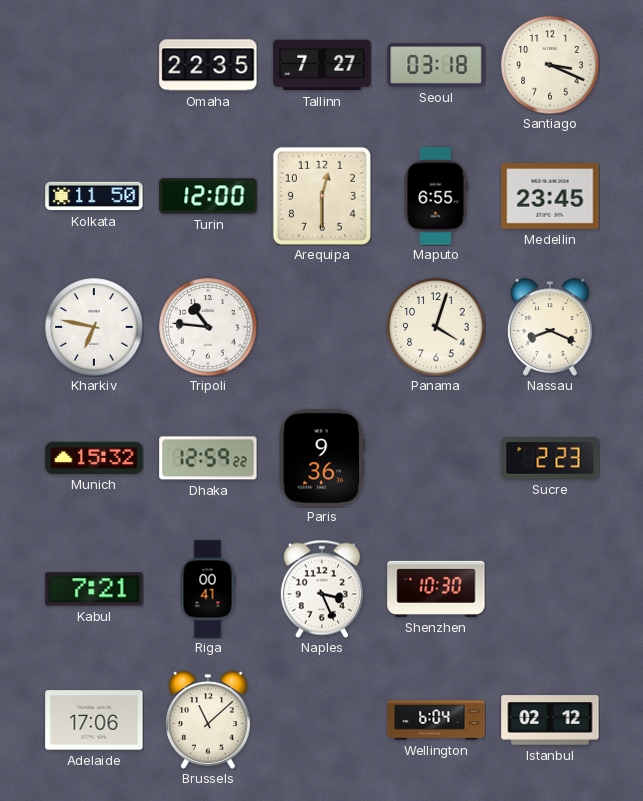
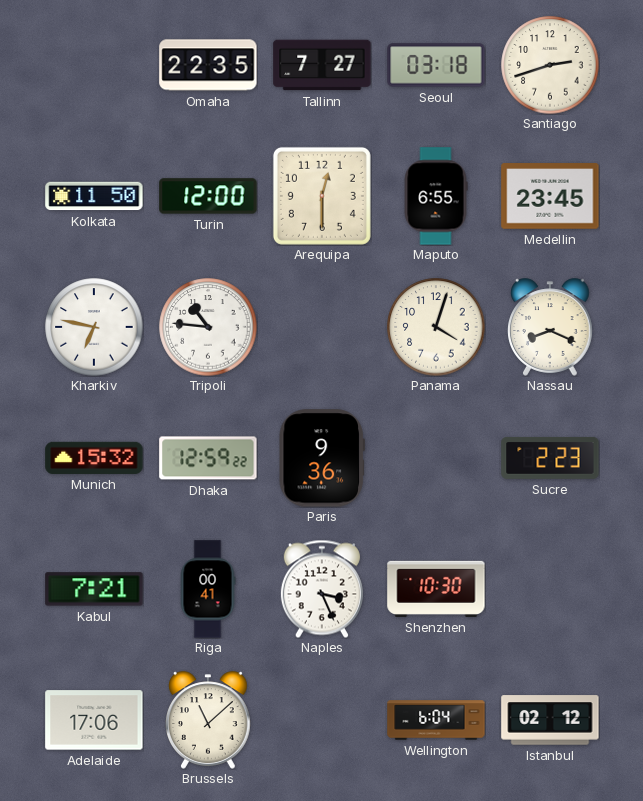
Santiago: 3:19 -> 2:42
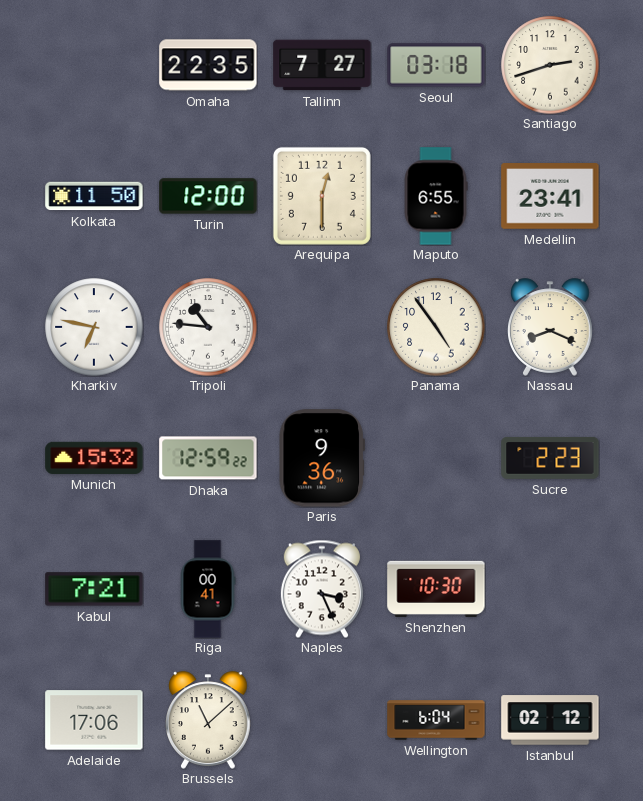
Medellin: 23:45 -> 23:41
Panama: 4:03 -> 4:54
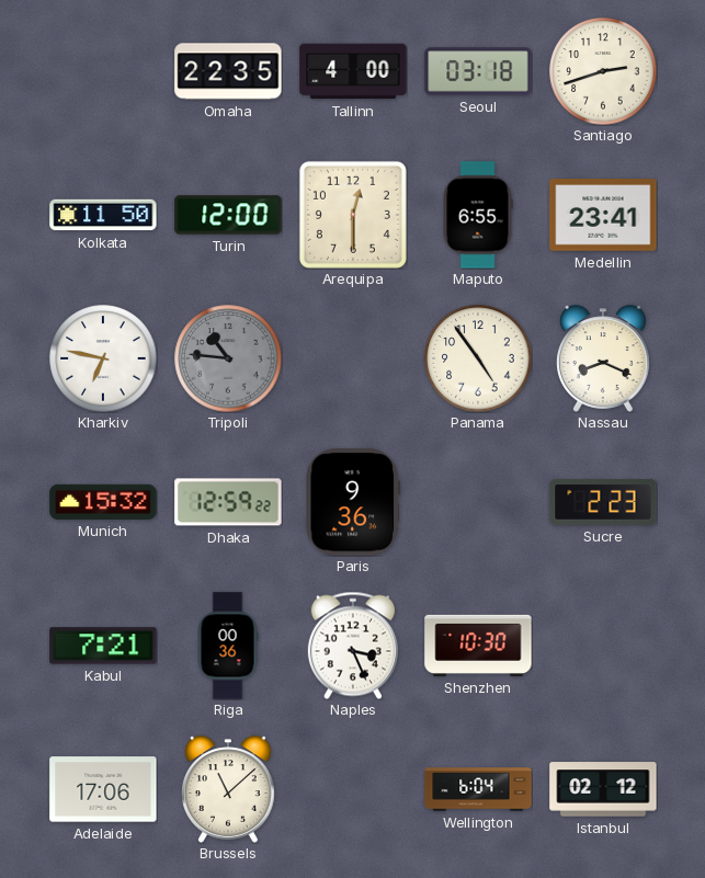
Tallinn: 7:27 -> 4:00
Tripoli dial: white -> grey
Riga: 00:41 -> 00:36
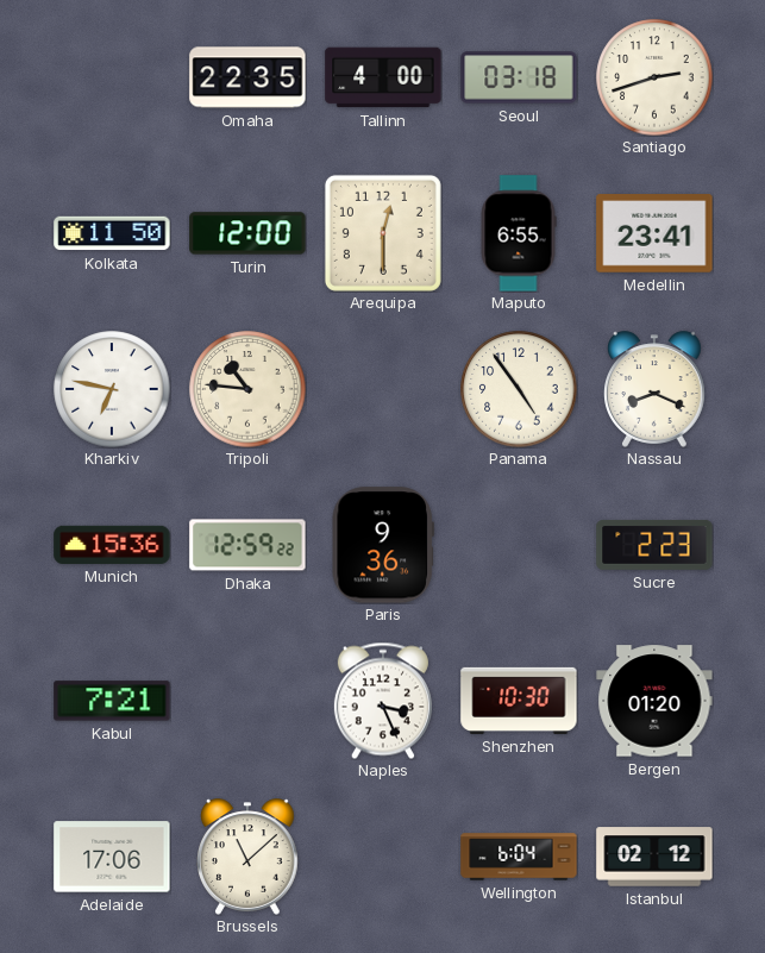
Tripoli dial: grey -> cream
Munich: 15:32 -> 15:36
Riga: 00:36 -> none
Bergen: none -> 01:20
